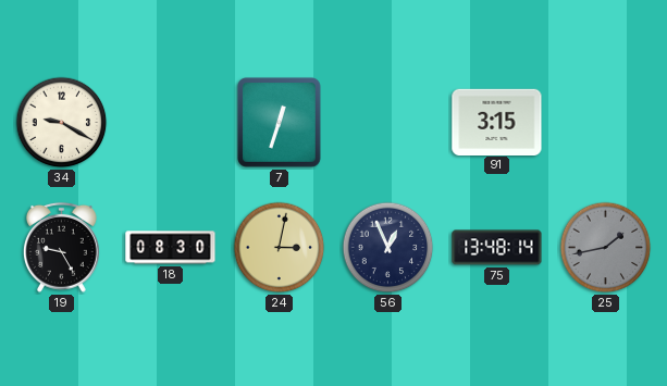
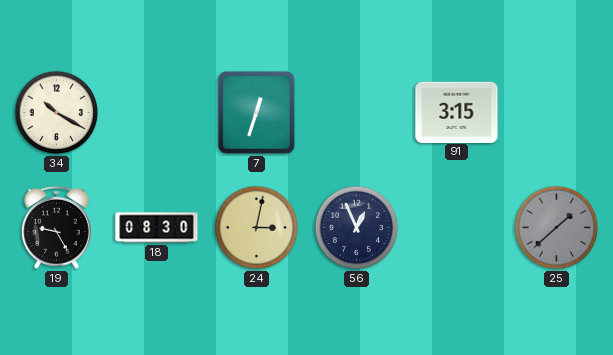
34: 9:20 -> 10:20
75: 13:48 -> none
25: 1:43 -> 1:38
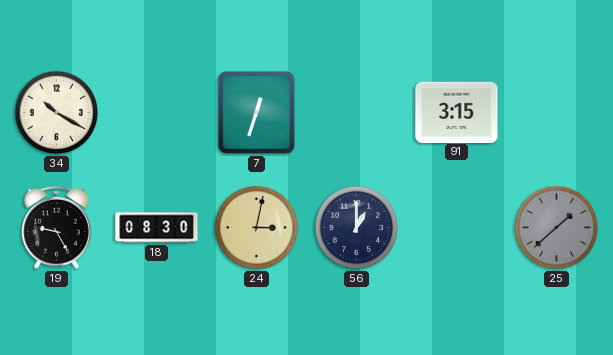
56: 12:56 -> 1:00
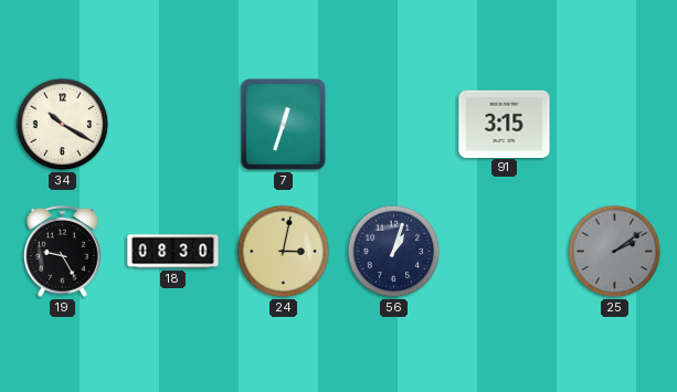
56: 1:00 -> 1:03
25: 1:38 -> 2:09
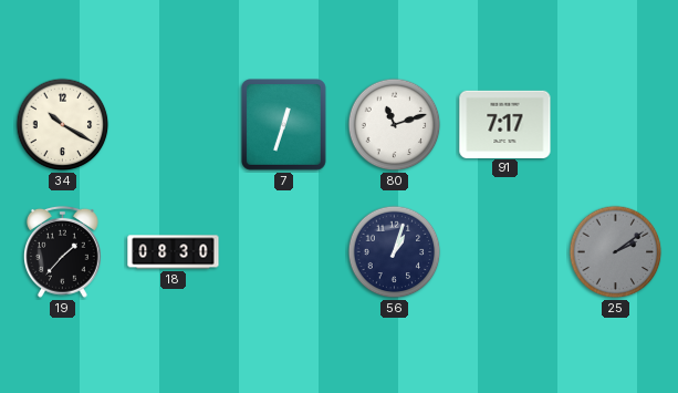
80: none -> 11:12
91: 3:15 -> 7:17
19: 9:25 -> 1:37
24: 3:02 -> none
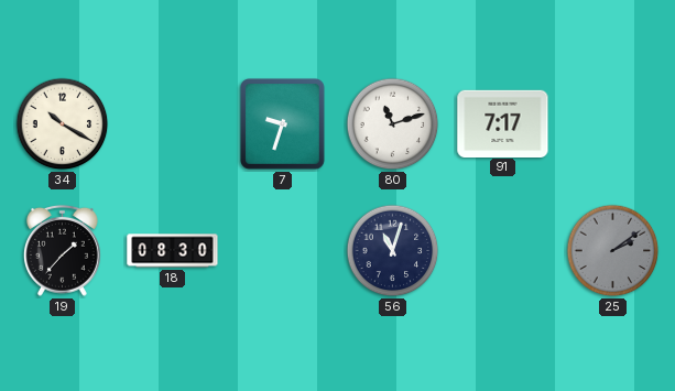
7: 12:33 -> 9:33
56: 1:03 -> 11:03
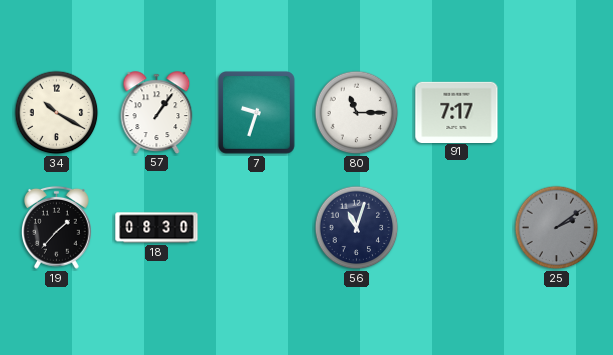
57: none -> 1:06
80: 11:12 -> 11:15
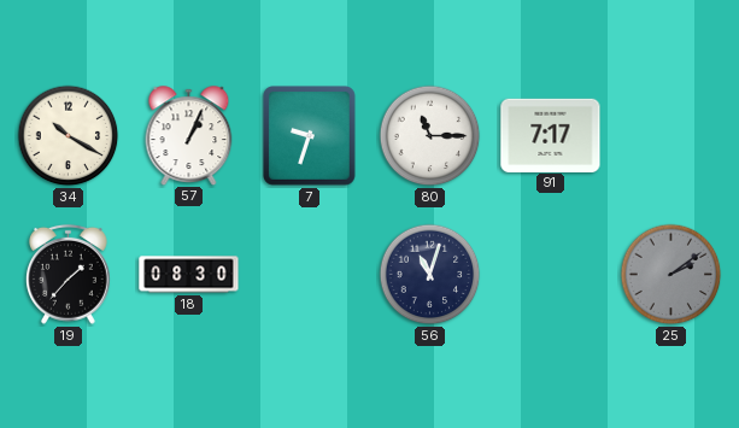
57: 1:06 -> 1:04
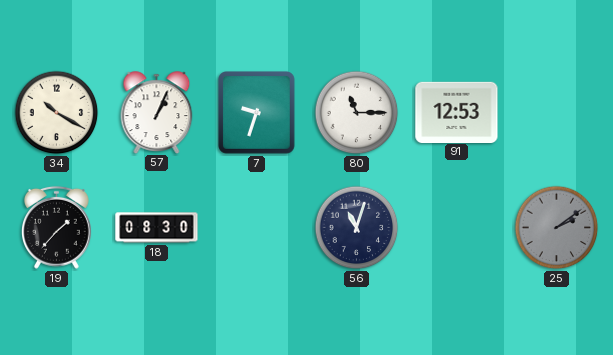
91: 7:17 -> 12:53
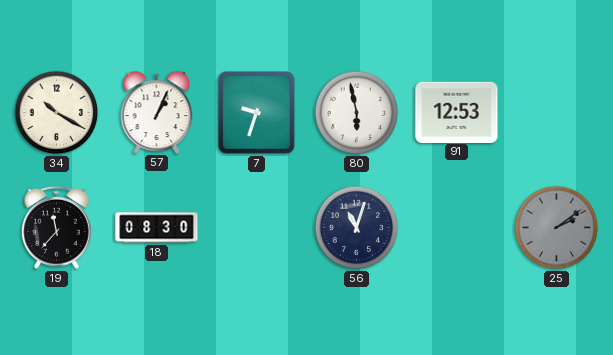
80: 11:15 -> 5:58
19: 1:37 -> 11:37
